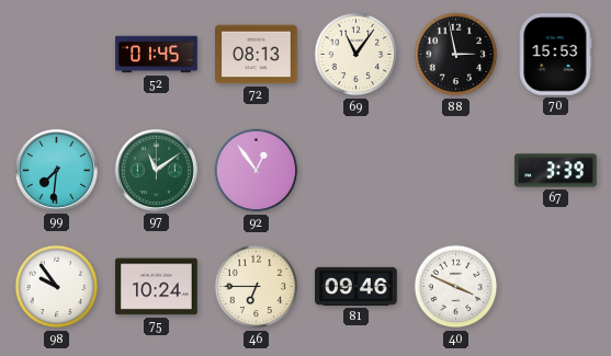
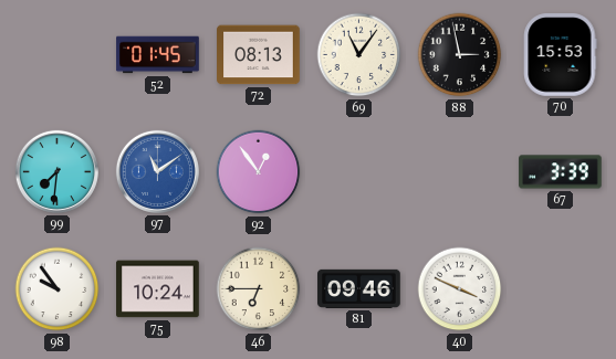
97 dial: green -> blue
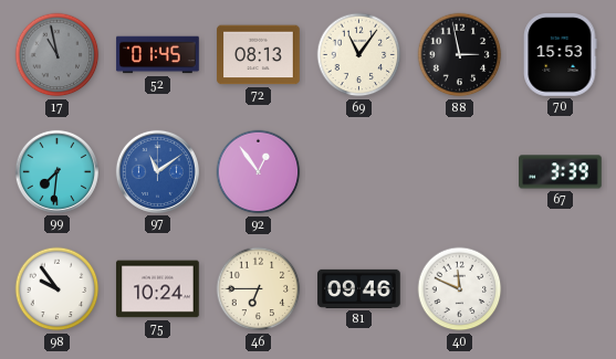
17: none -> 10:58
40: 3:49 -> 11:49
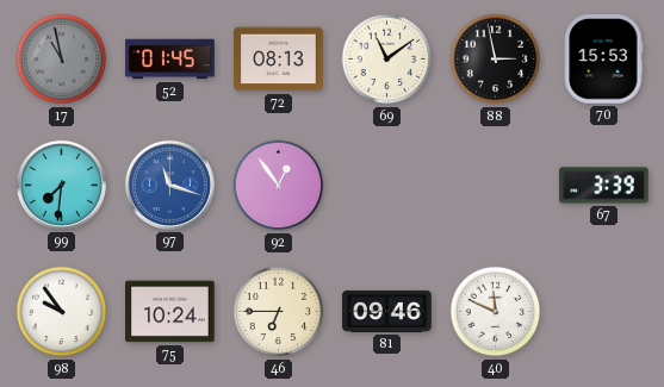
69: 11:06 -> 11:09
97: 11:09 -> 11:18
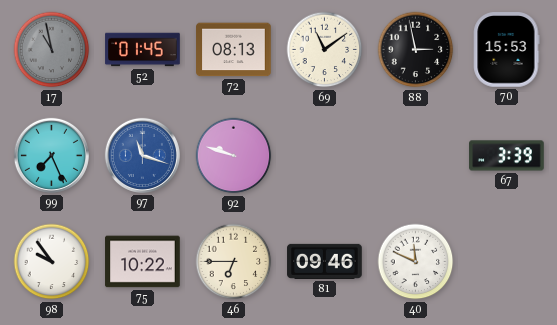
99: 7:31 -> 7:26
92: 12:54 -> 9:48
75: 10:24 -> 10:22
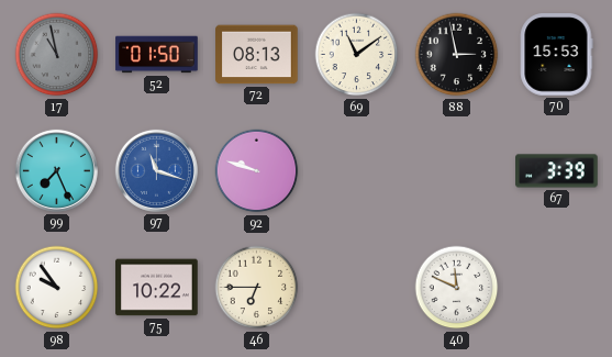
52: 01:45 -> 01:50
81: 09:46 -> none
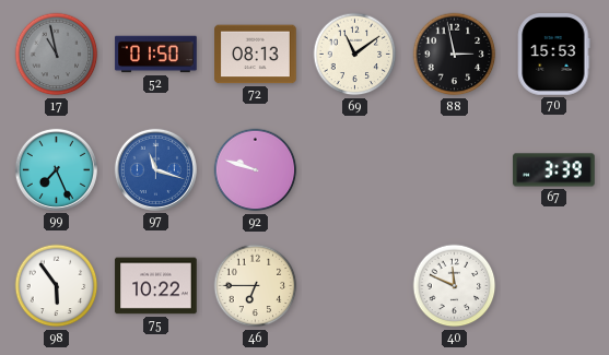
98: 9:54 -> 5:54
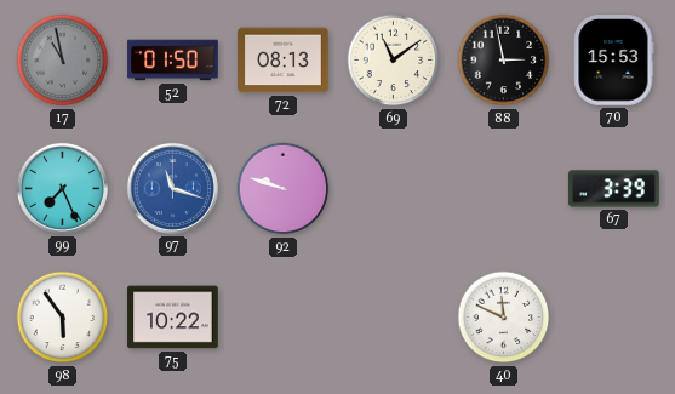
46: 6:45 -> none
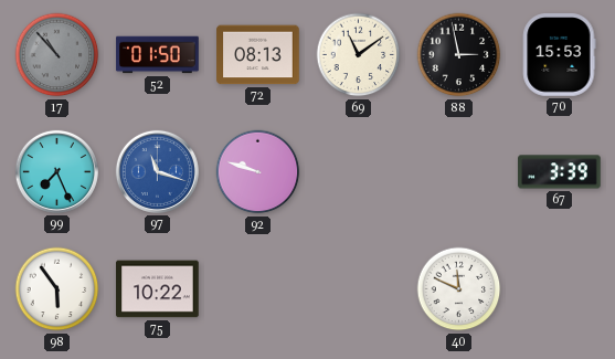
17: 10:58 -> 10:53
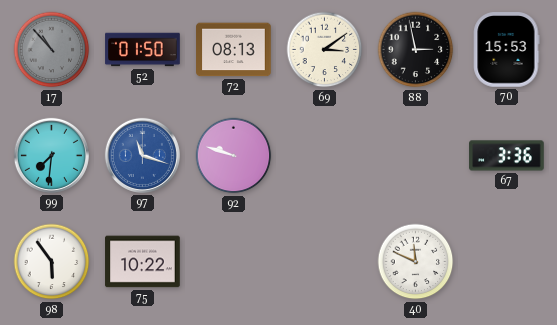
69: 11:09 -> 3:09
99: 7:26 -> 7:31
67: 3:39 -> 3:36
